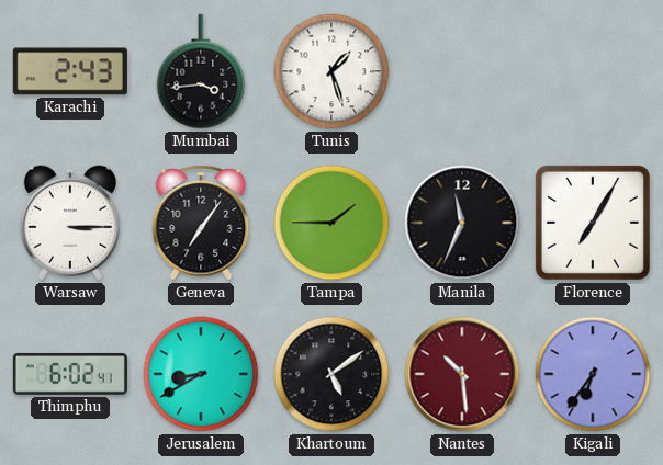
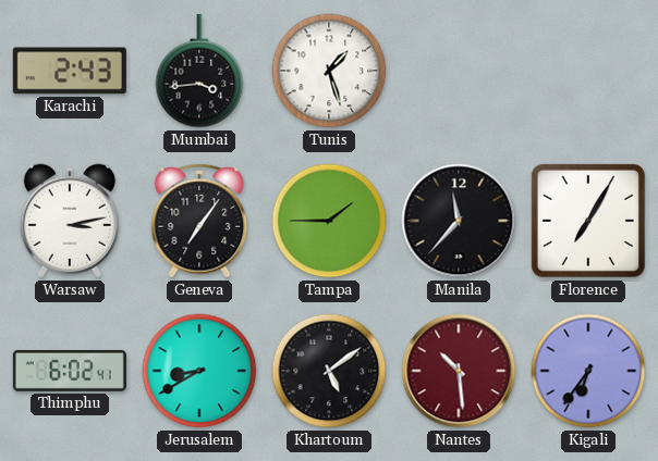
Warsaw: 3:15 -> 3:13
Manila: 11:34 -> 11:37
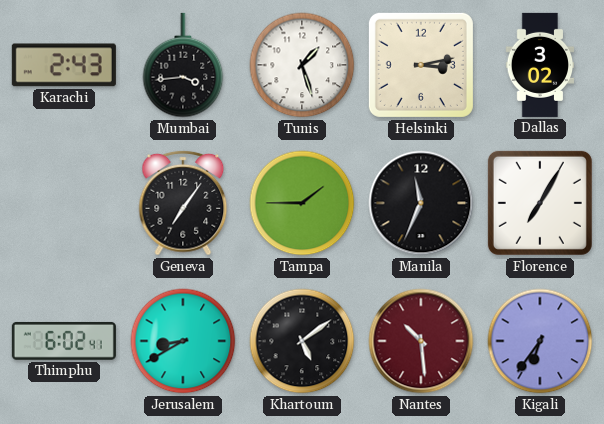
Helsinki: none -> 3:13
Dallas: none -> 3:02
Warsaw: 3:13 -> none
Manila: 11:37 -> 11:34
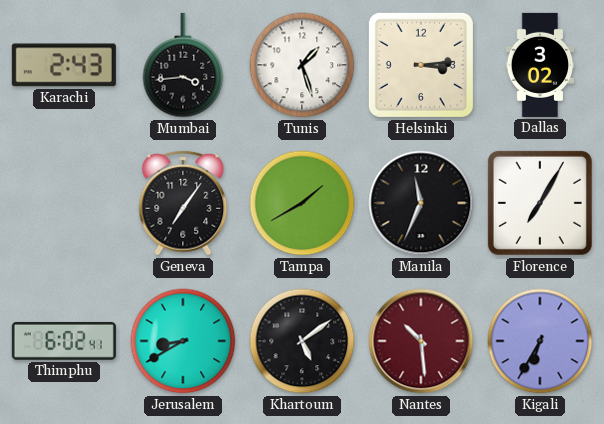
Helsinki: 3:13 -> 3:14
Tampa: 1:45 -> 1:40
Kigali: 6:36 -> 6:35
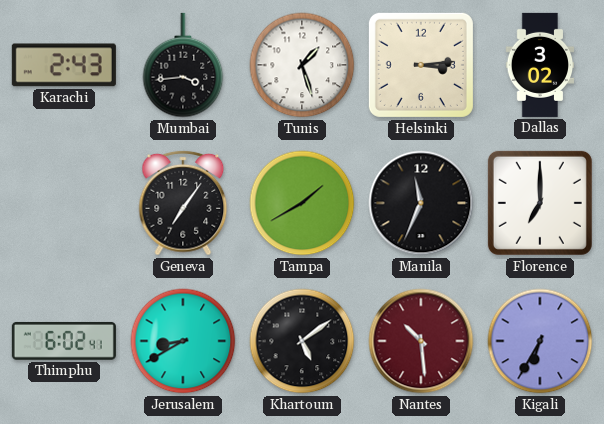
Florence: 7:05 -> 7:00
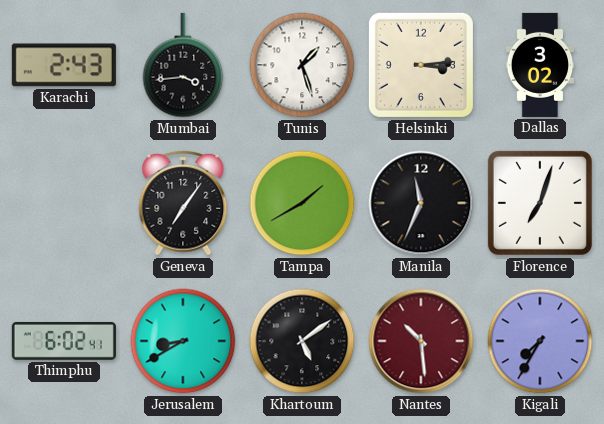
Florence: 7:00 -> 7:03
Kigali: 6:35 -> 7:35
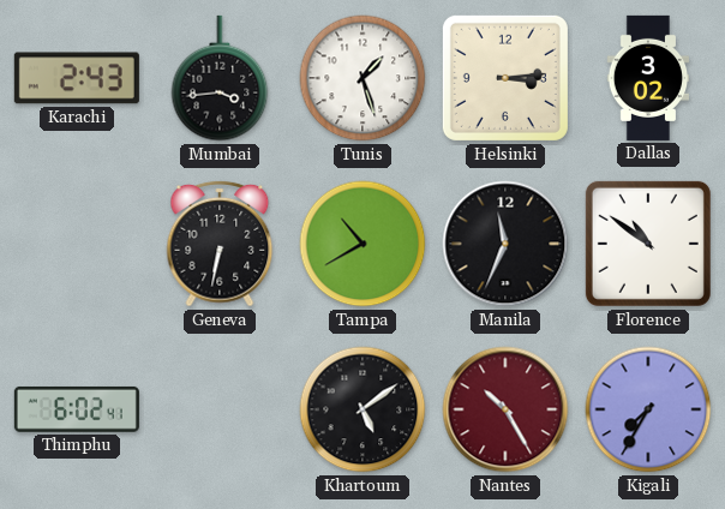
Geneva: 7:06 -> 6:32
Tampa: 1:40 -> 10:40
Florence: 7:03 -> 10:51
Jerusalem: 8:40 -> none
Nantes: 10:29 -> 10:25
